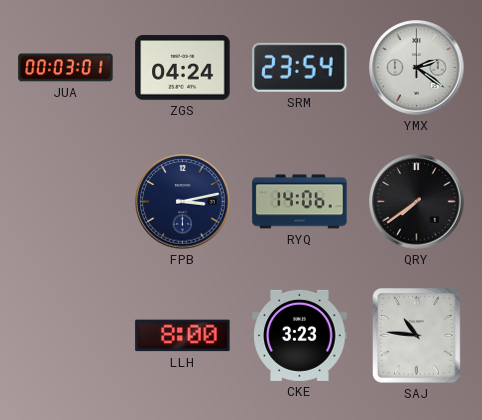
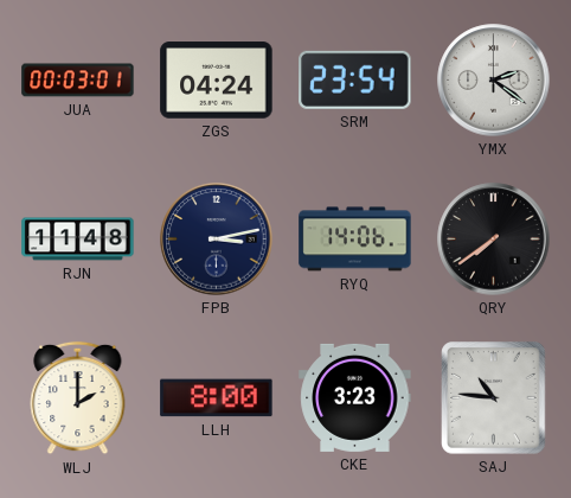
RJN: none -> 11:48
WLJ: none -> 2:00
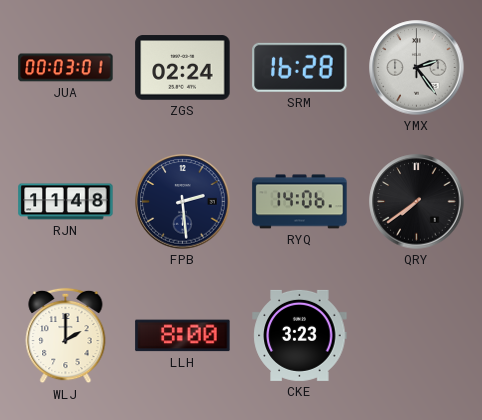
ZGS: 04:24 -> 02:24
SRM: 23:54 -> 16:28
YMX: 2:21 -> 2:24
FPB: 3:13 -> 2:29
SAJ: 10:46 -> none
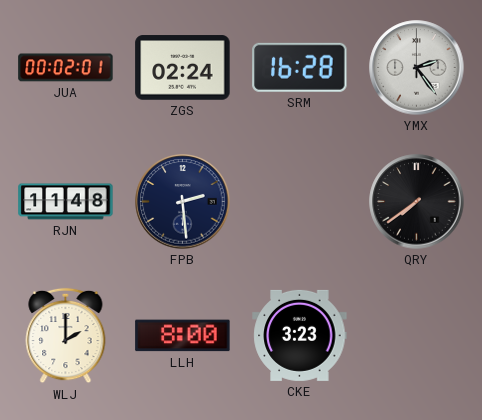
JUA: 00:03 -> 00:02
RYQ: 14:06 -> none
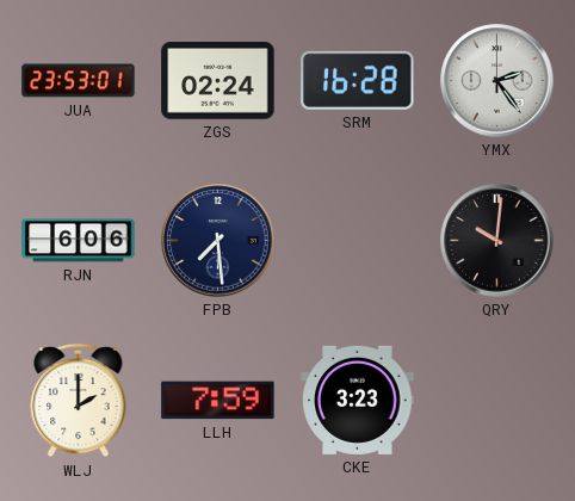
JUA: 00:02 -> 23:53
RJN: 11:48 -> 6:06
FPB: 2:29 -> 7:29
QRY: 7:39 -> 10:01
LLH: 8:00 -> 7:59
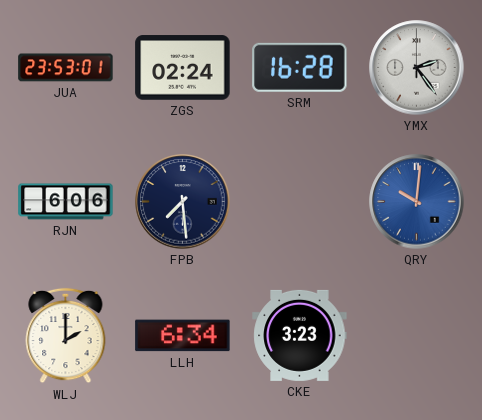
QRY dial: black -> blue
LLH: 7:59 -> 6:34
